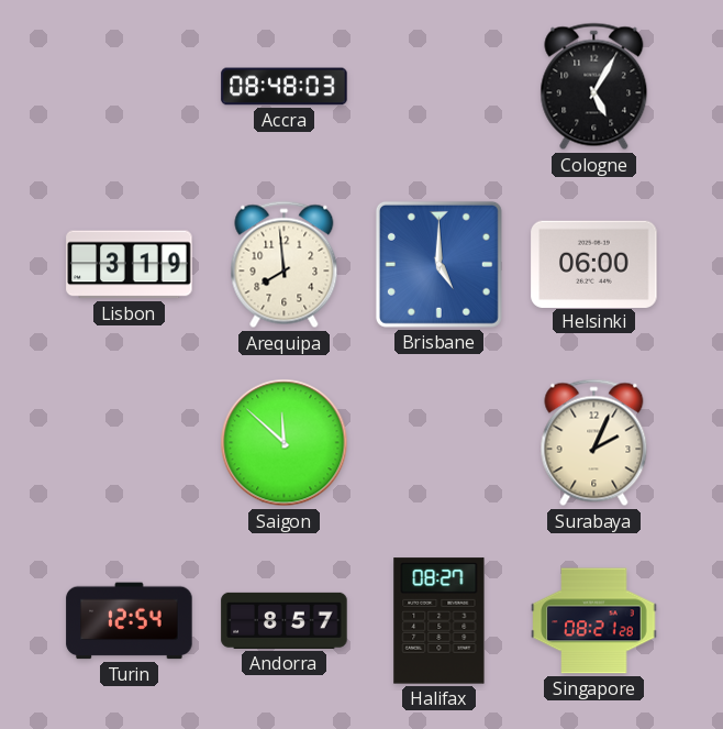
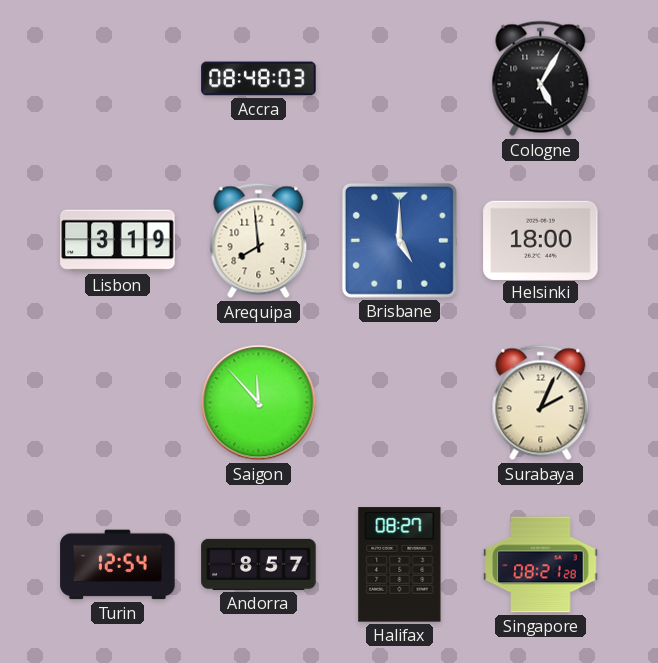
Helsinki: 06:00 -> 18:00
Saigon: 11:52 -> 11:53
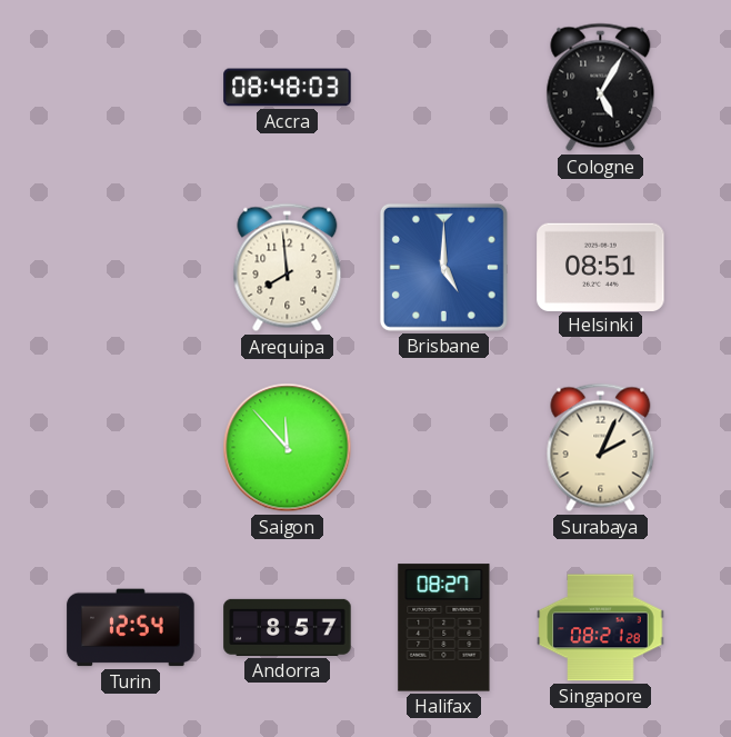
Lisbon: 3:19 -> none
Helsinki: 18:00 -> 08:51
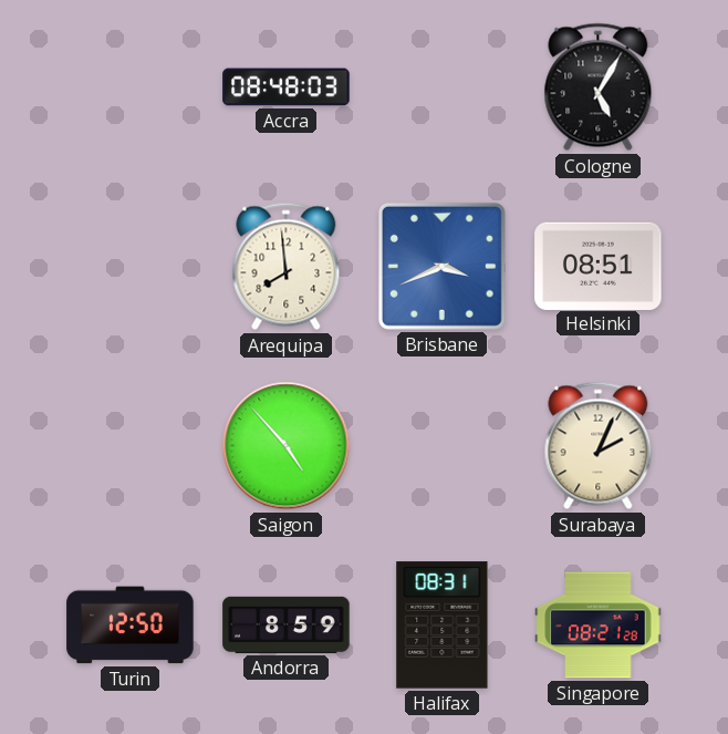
Brisbane: 5:00 -> 3:41
Saigon: 11:53 -> 4:53
Turin: 12:54 -> 12:50
Andorra: 8:57 -> 8:59
Halifax: 08:27 -> 08:31
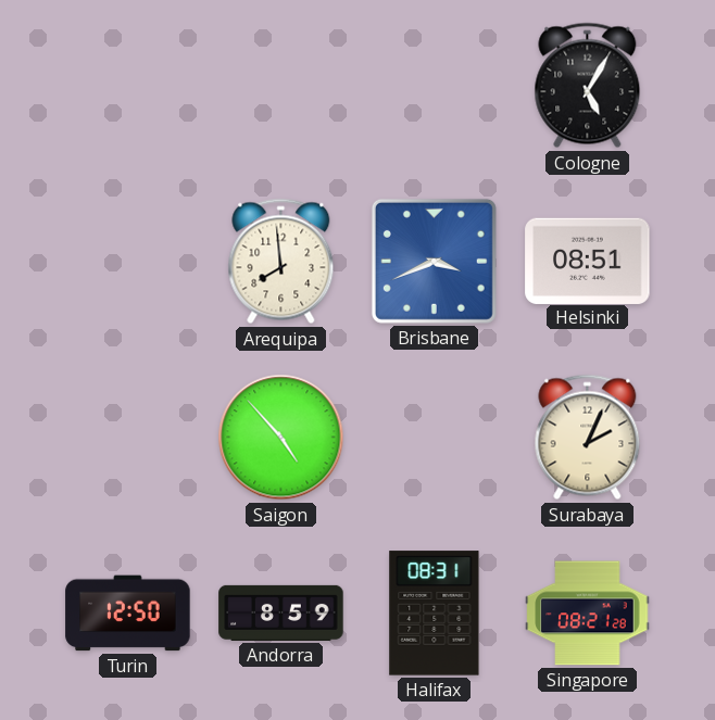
Accra: 08:48 -> none
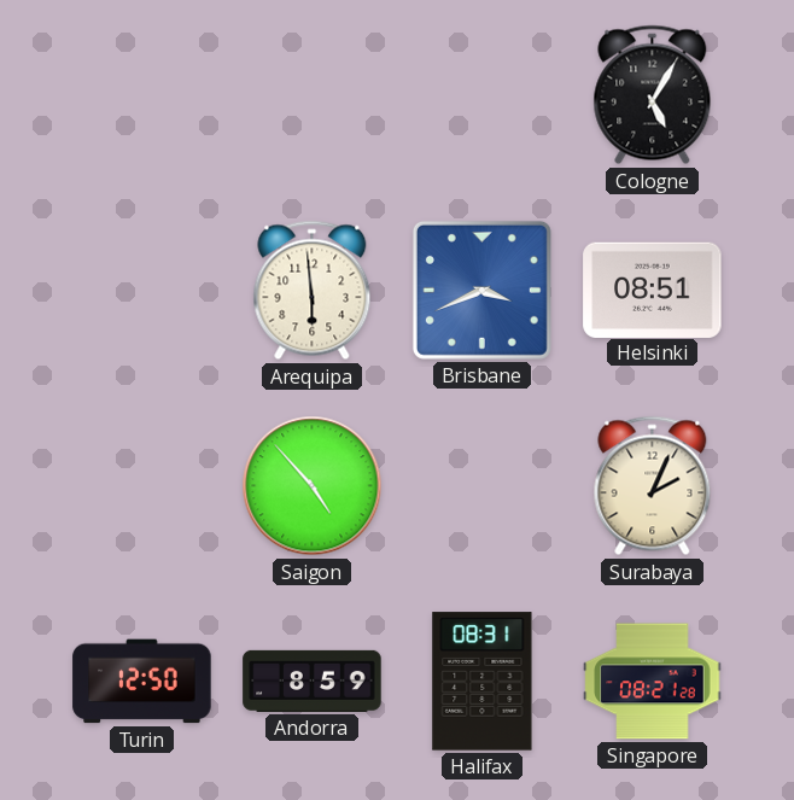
Arequipa: 7:59 -> 5:59
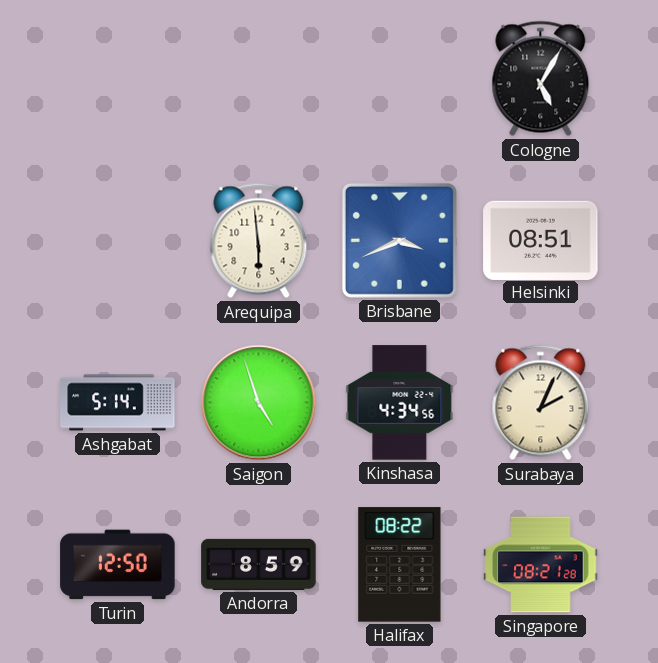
Ashgabat: none -> 5:14
Saigon: 4:53 -> 4:57
Kinshasa: none -> 4:34
Halifax: 08:31 -> 08:22
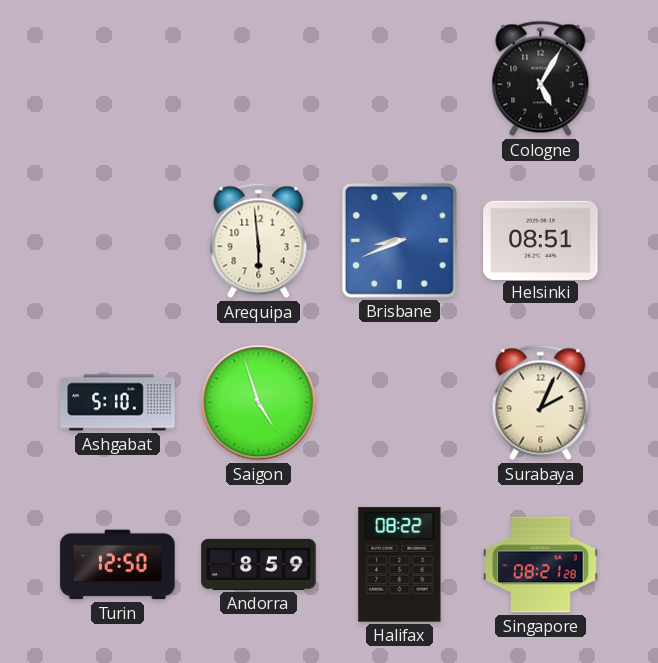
Brisbane: 3:41 -> 8:41
Ashgabat: 5:14 -> 5:10
Kinshasa: 4:34 -> none
